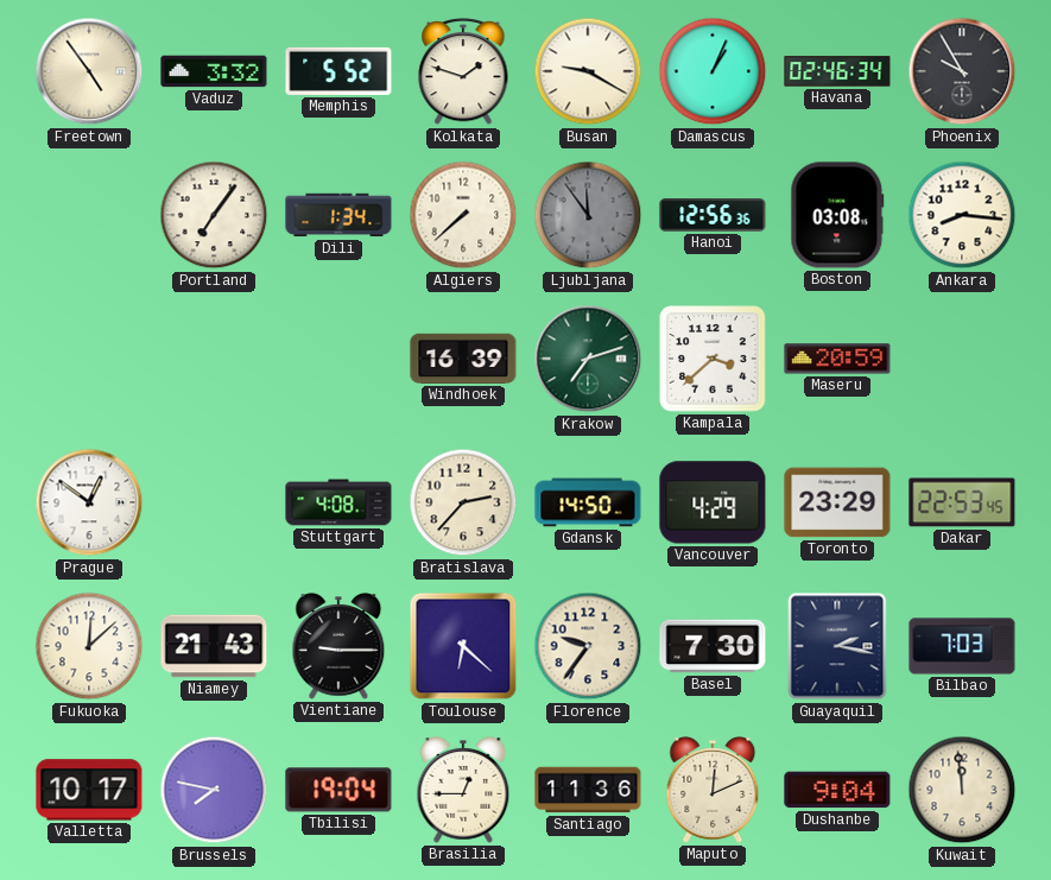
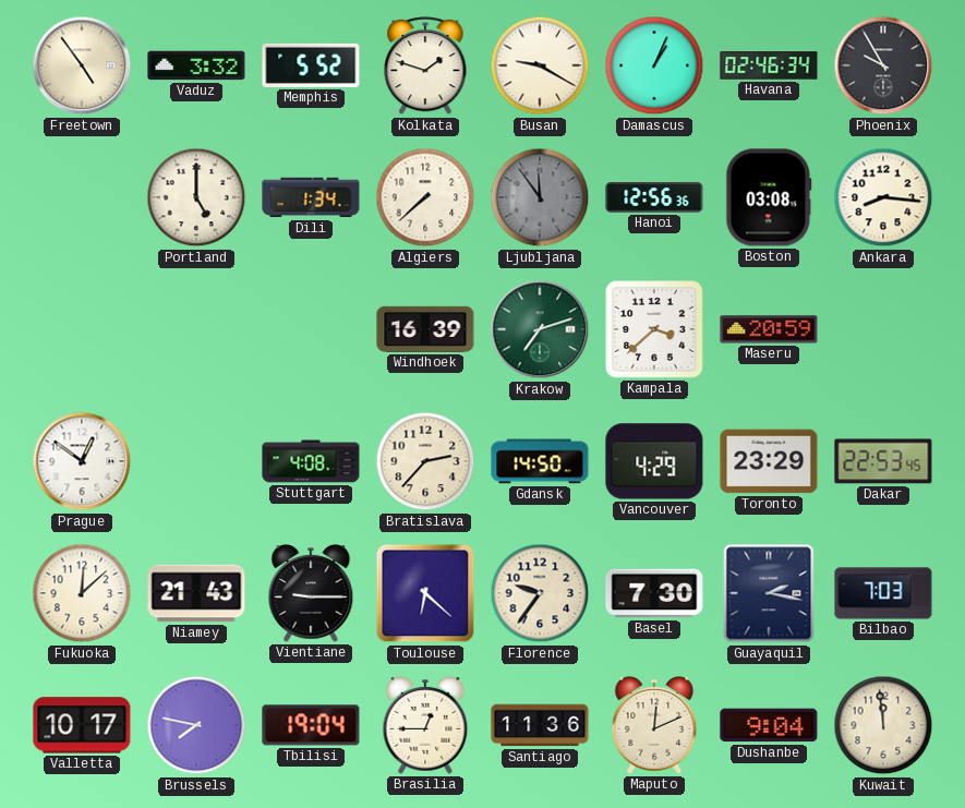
Portland: 7:06 -> 5:00
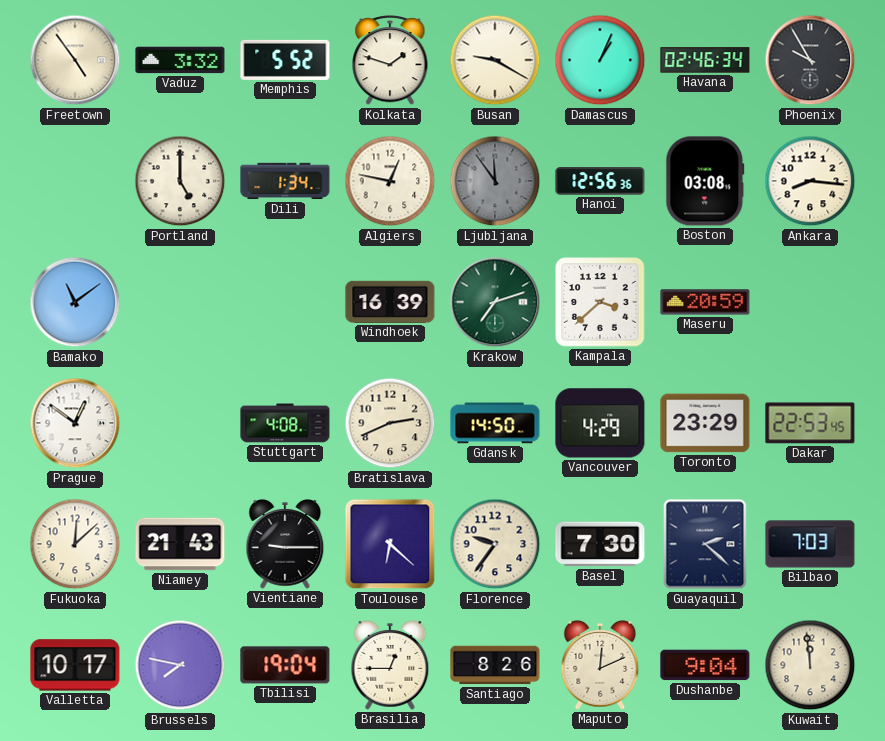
Algiers: 7:38 -> 12:47
Bamako: none -> 11:09
Bratislava: 2:37 -> 2:41
Guayaquil: 2:17 -> 2:22
Santiago: 11:36 -> 8:26
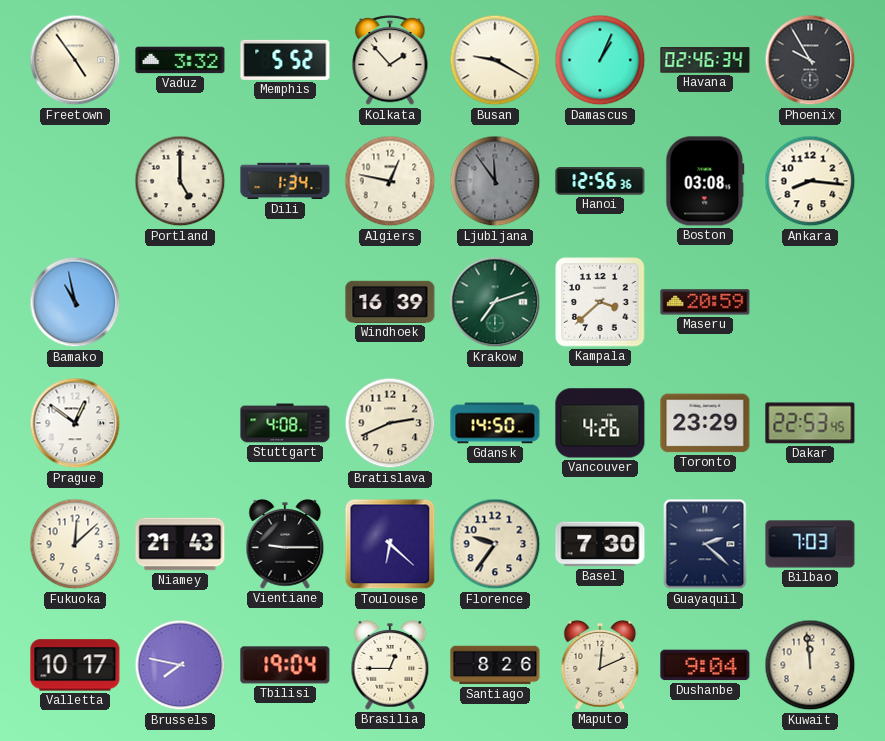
Kolkata: 1:48 -> 1:53
Bamako: 11:09 -> 10:58
Vancouver: 4:29 -> 4:26
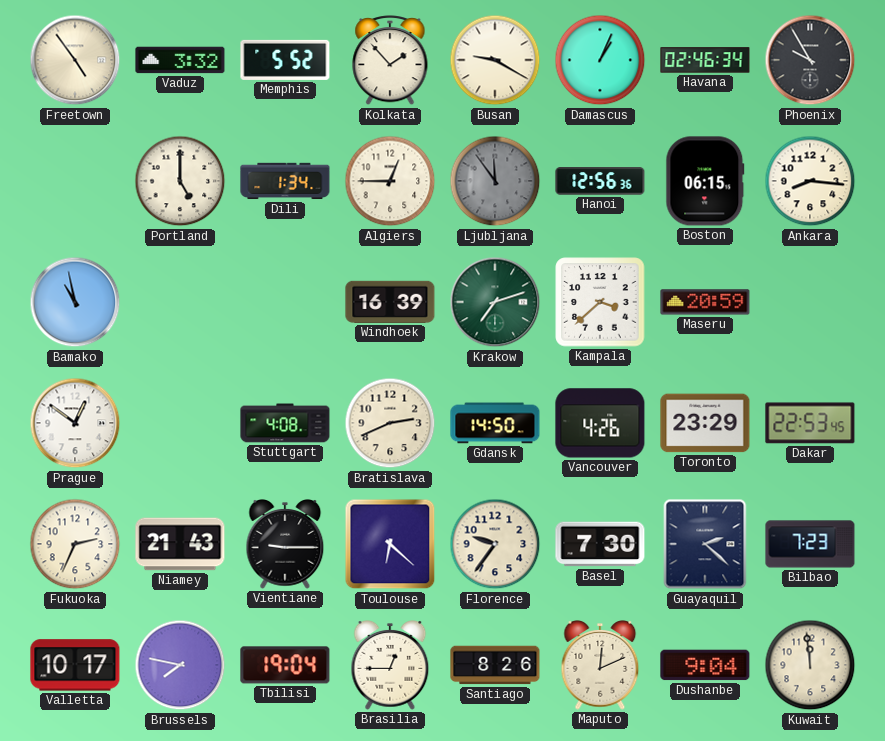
Algiers: 12:47 -> 12:45
Boston: 03:08 -> 06:15
Fukuoka: 12:08 -> 2:34
Bilbao: 7:03 -> 7:23
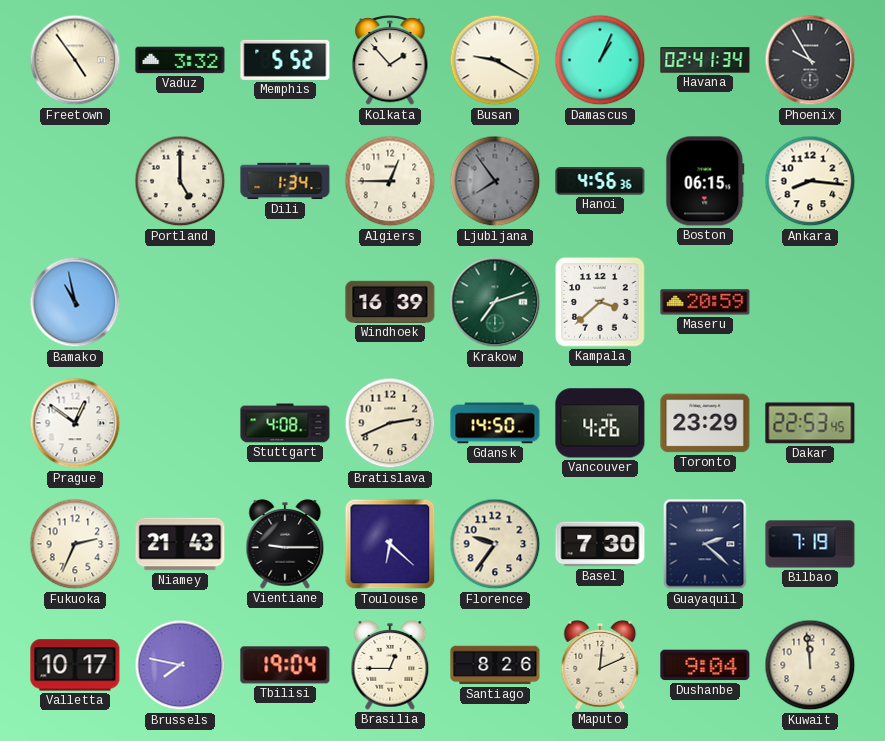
Havana: 02:46 -> 02:41
Ljubljana: 11:54 -> 7:54
Hanoi: 12:56 -> 4:56
Bilbao: 7:23 -> 7:19
